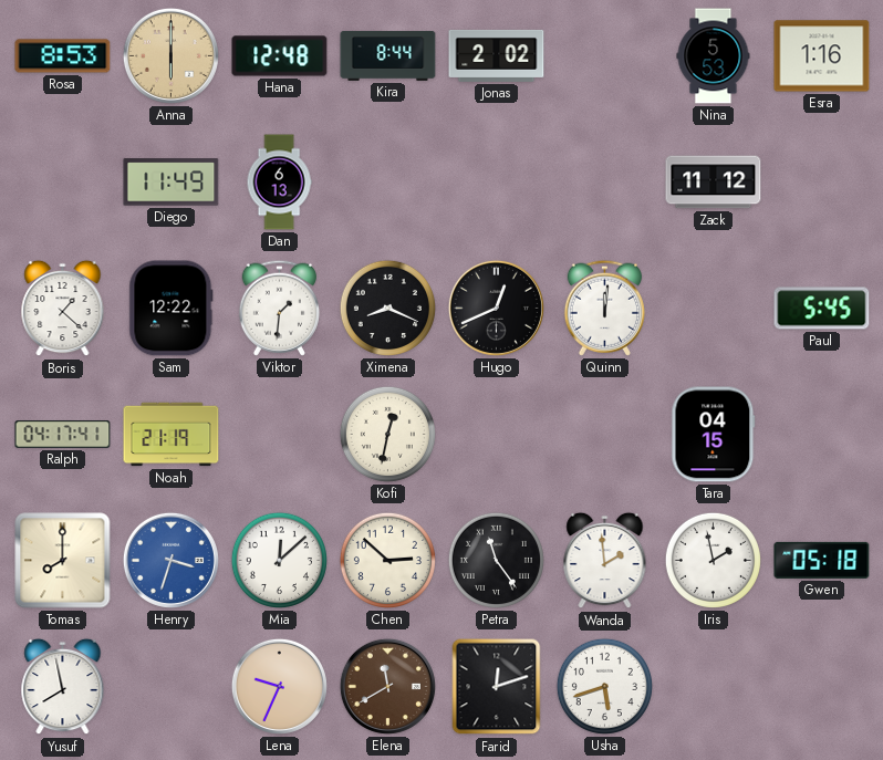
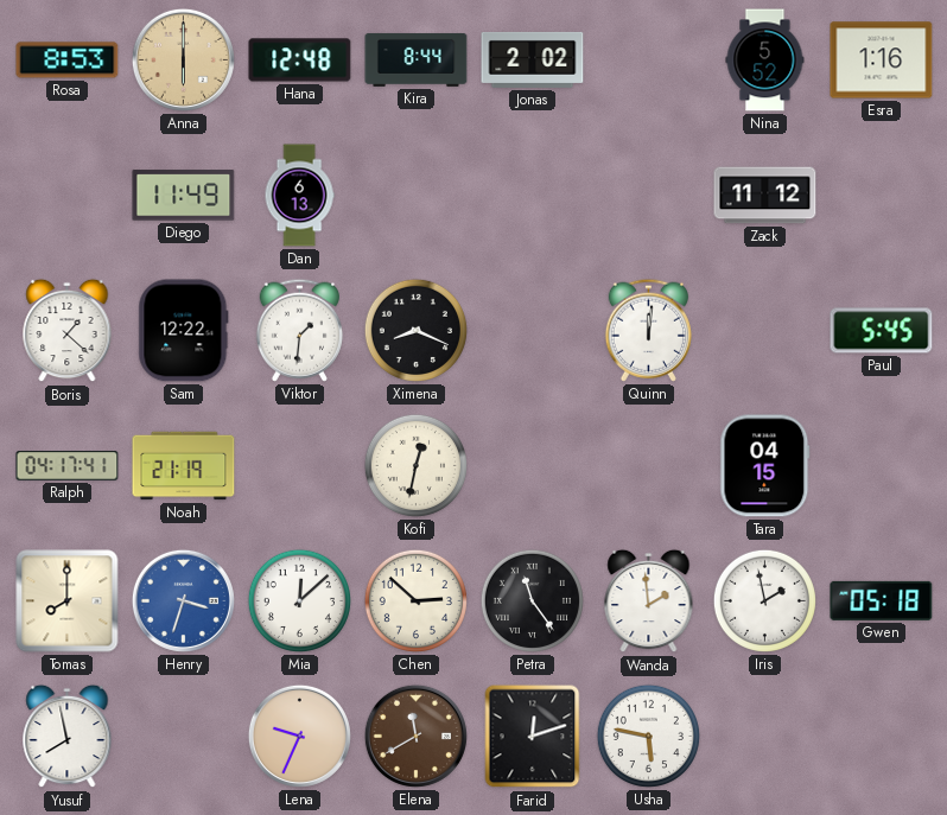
Nina: 5:53 -> 5:52
Hugo: 12:41 -> none
Usha: 5:42 -> 5:47
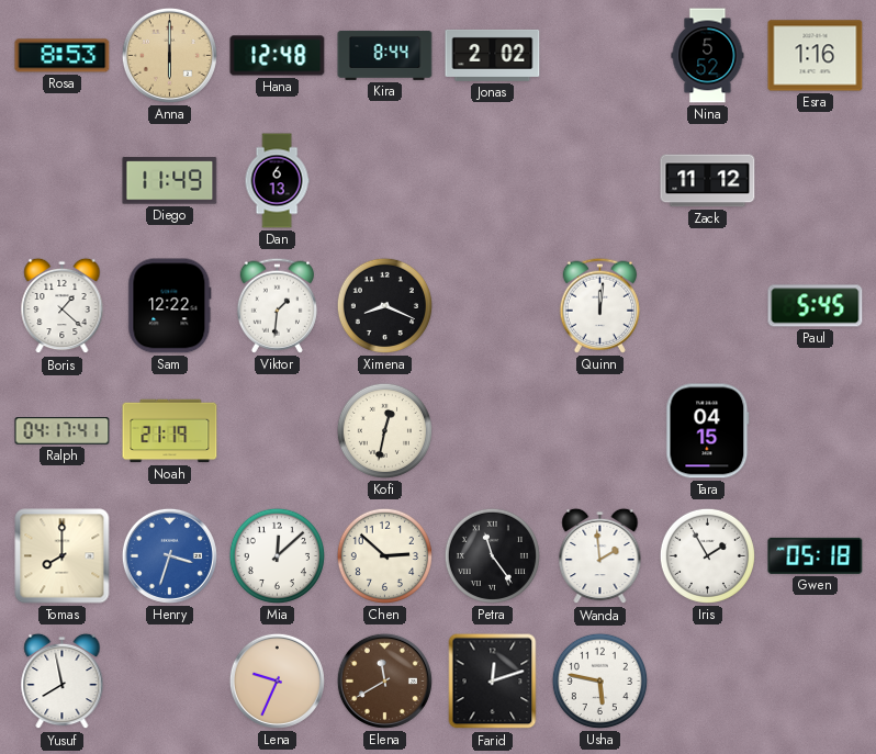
Iris: 1:58 -> 1:55
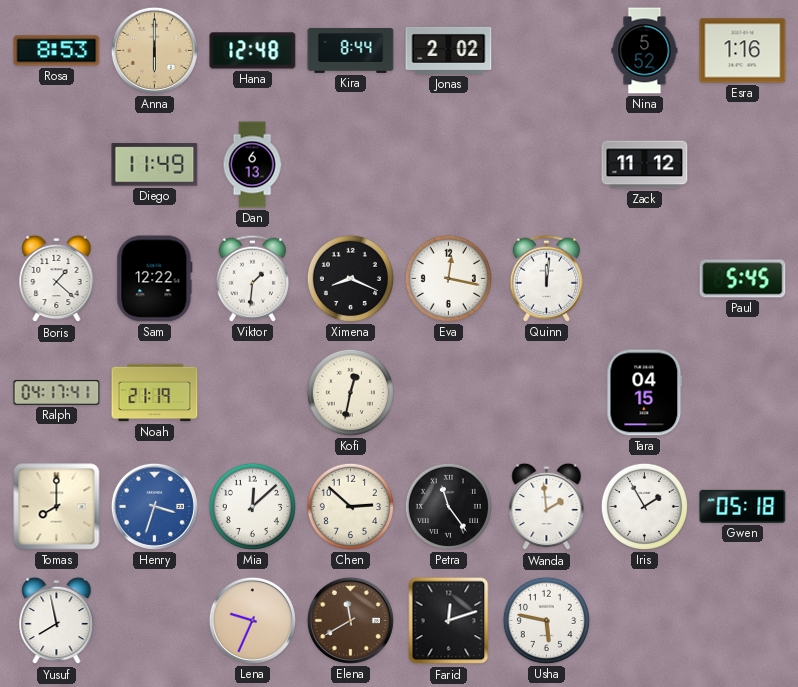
Eva: none -> 12:17
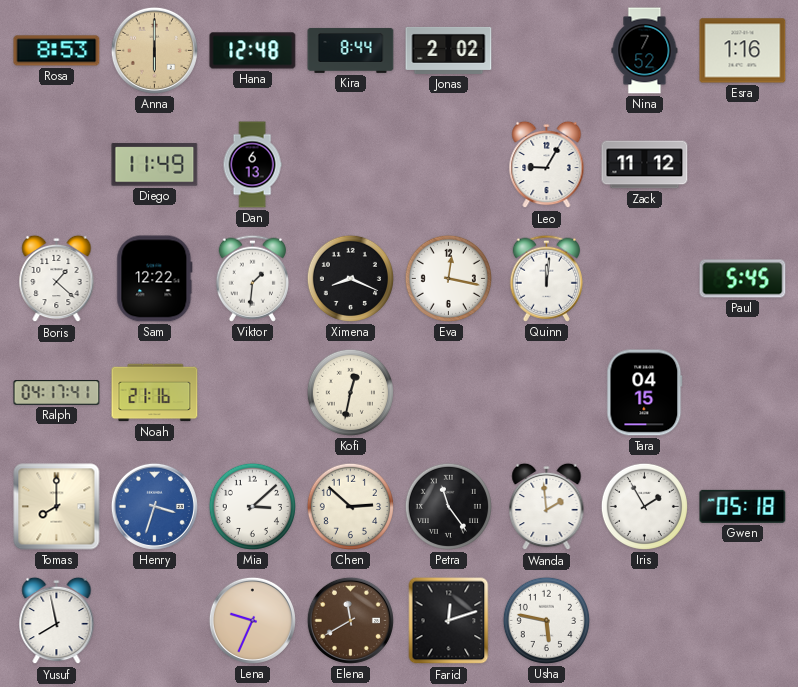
Nina: 5:52 -> 7:52
Leo: none -> 9:05
Noah: 21:19 -> 21:16
Mia: 12:08 -> 3:08
